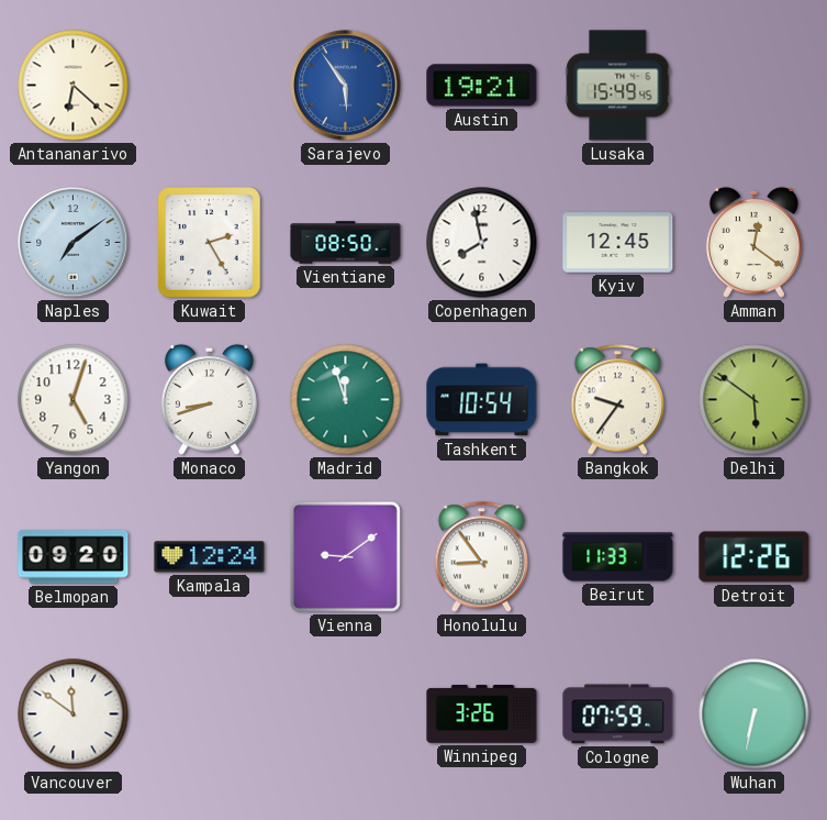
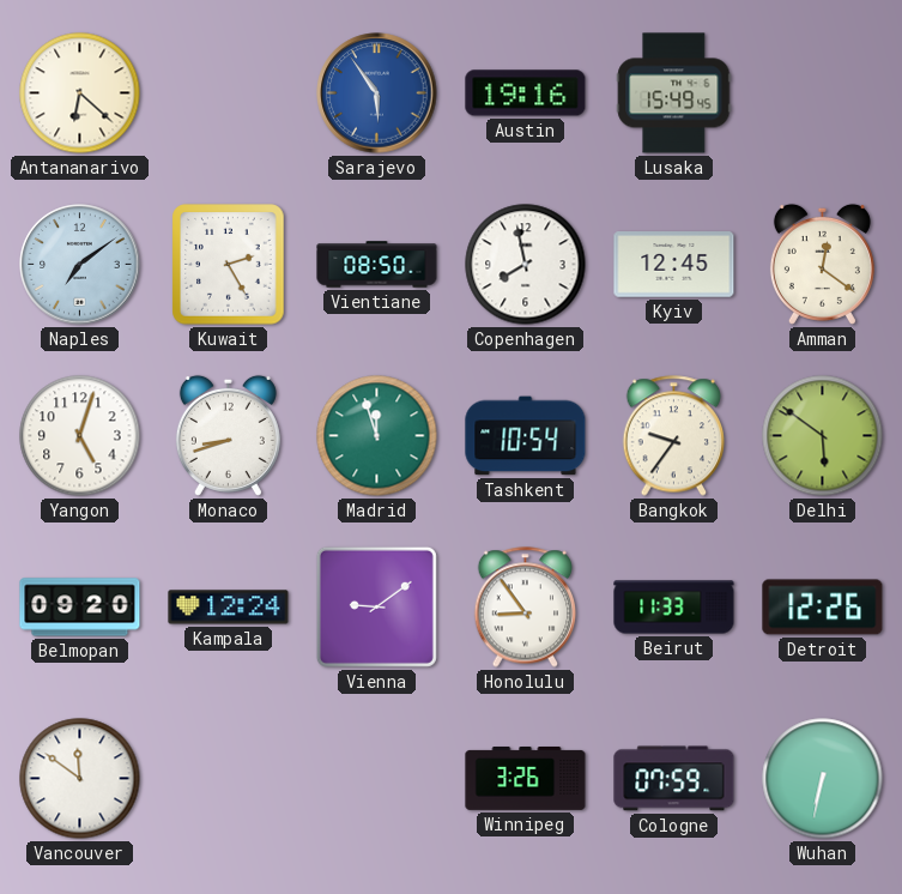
Austin: 19:21 -> 19:16
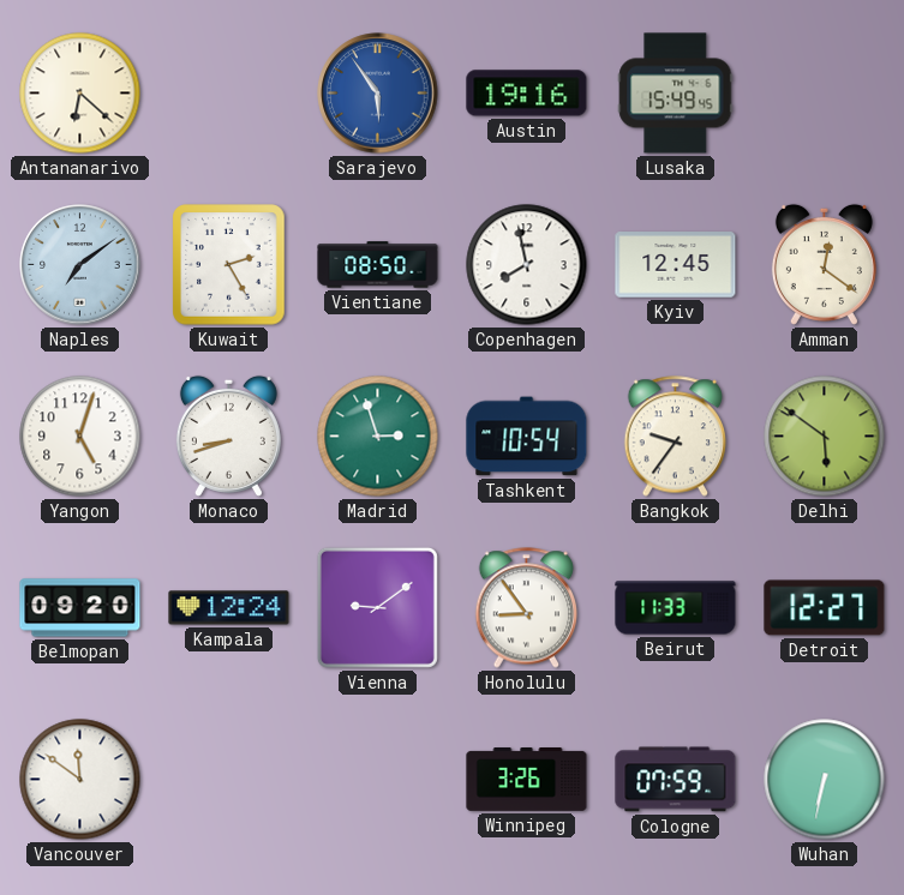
Madrid: 11:57 -> 2:57
Detroit: 12:26 -> 12:27
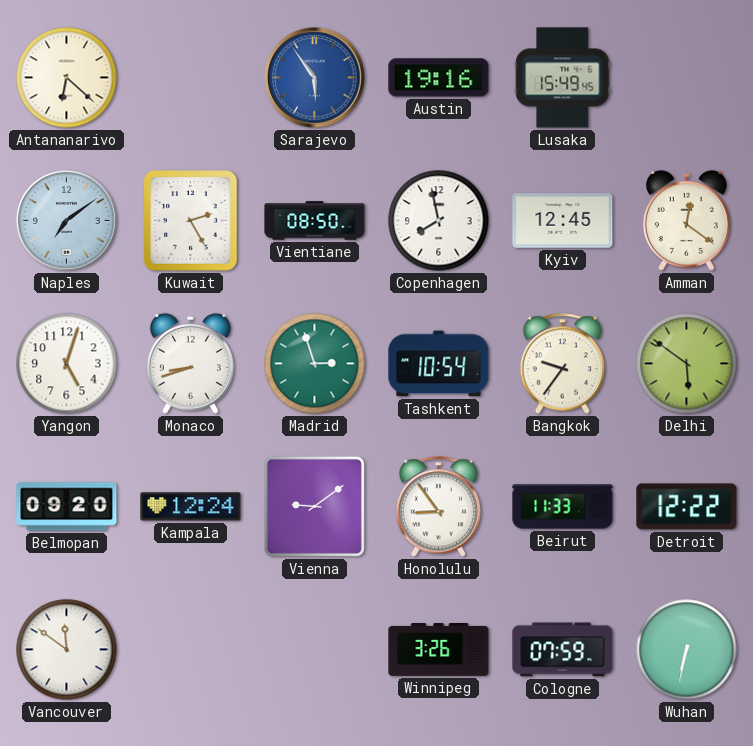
Detroit: 12:27 -> 12:22
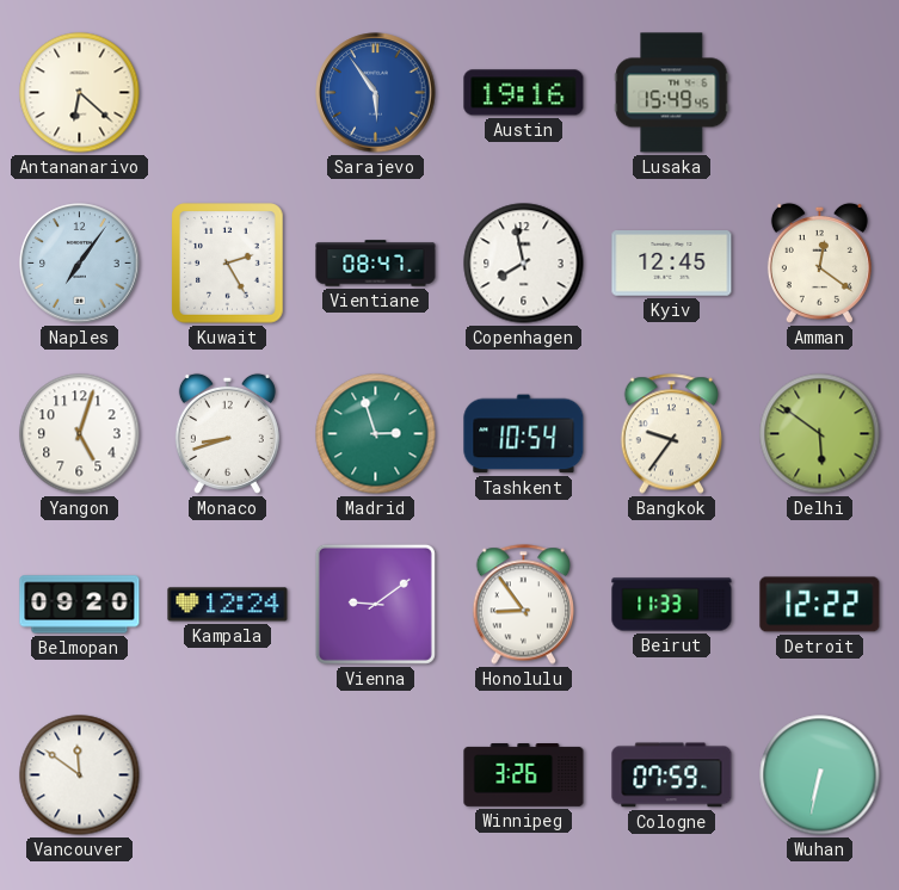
Naples: 7:09 -> 7:06
Vientiane: 08:50 -> 08:47
